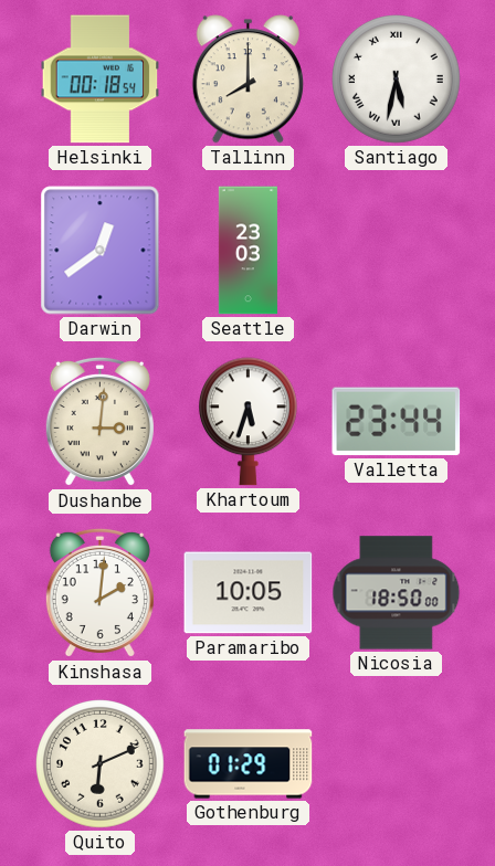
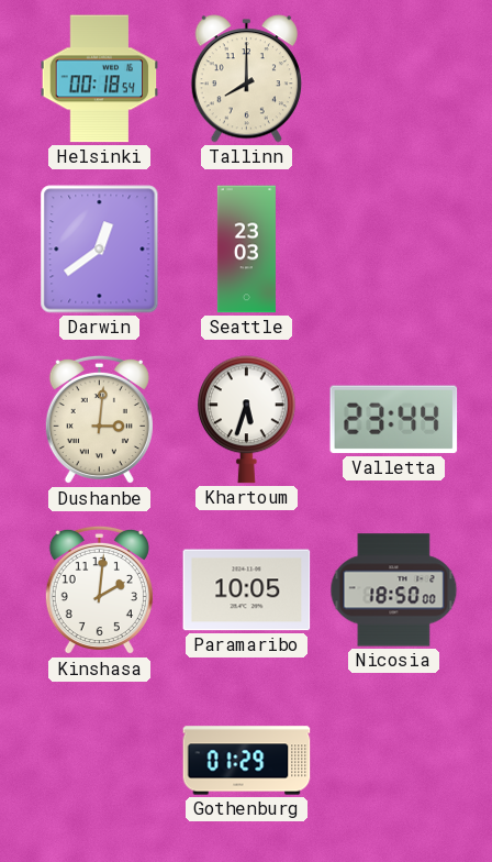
Santiago: 5:32 -> none
Quito: 6:11 -> none
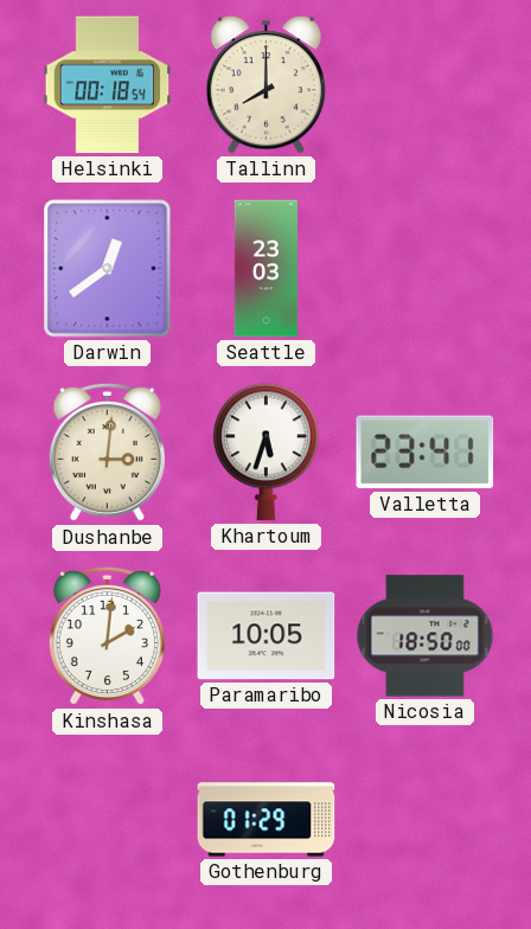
Valletta: 23:44 -> 23:41
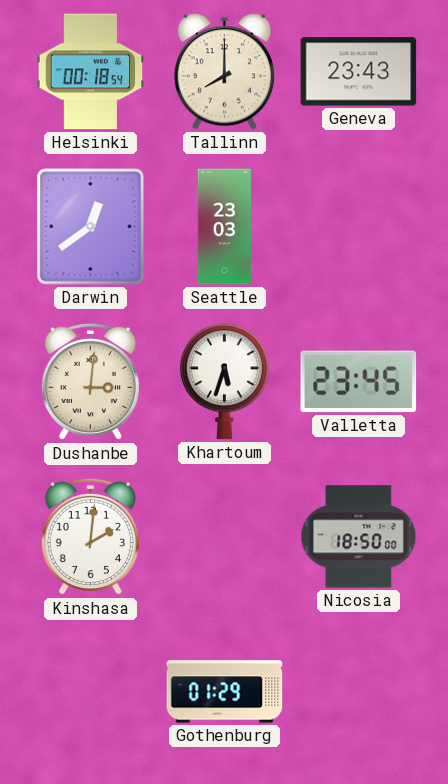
Geneva: none -> 23:43
Valletta: 23:41 -> 23:45
Paramaribo: 10:05 -> none
